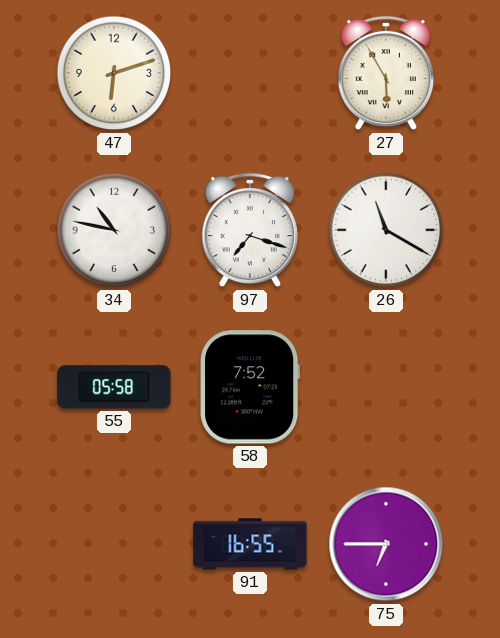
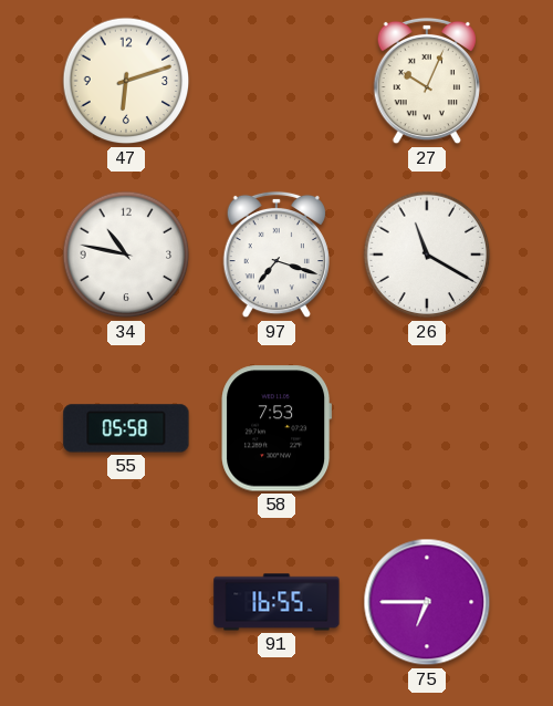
27: 5:55 -> 10:04
58: 7:52 -> 7:53
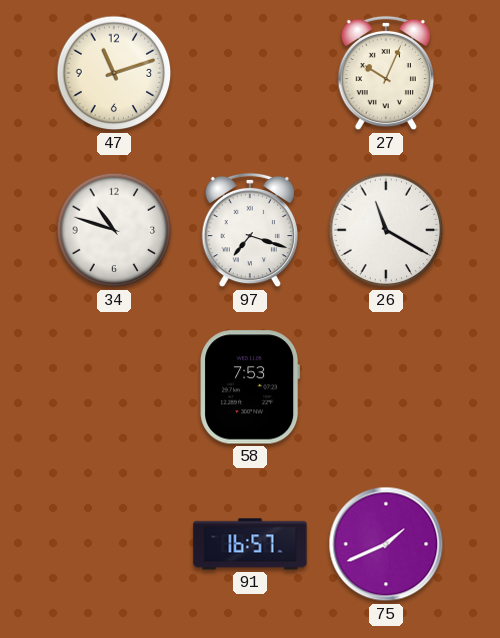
47: 6:12 -> 11:12
34: 10:47 -> 10:48
55: 05:58 -> none
91: 16:55 -> 16:57
75: 6:45 -> 1:41
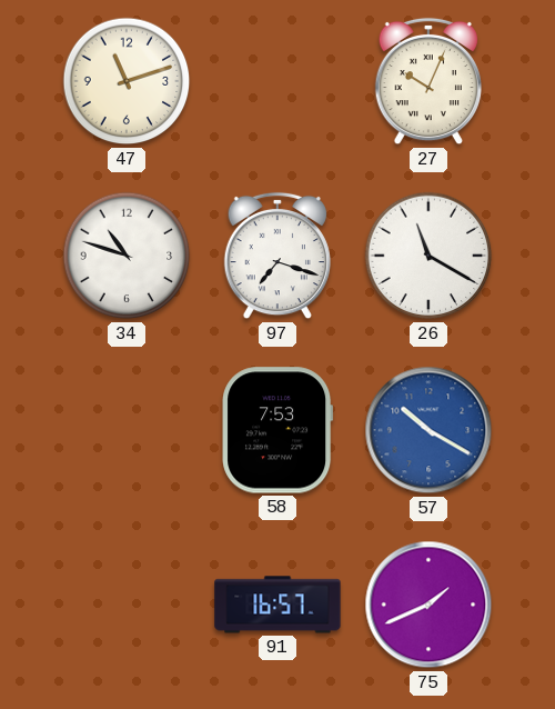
57: none -> 10:20
